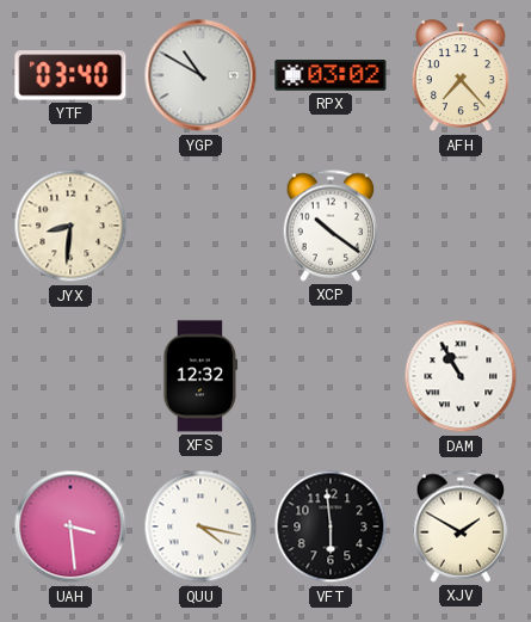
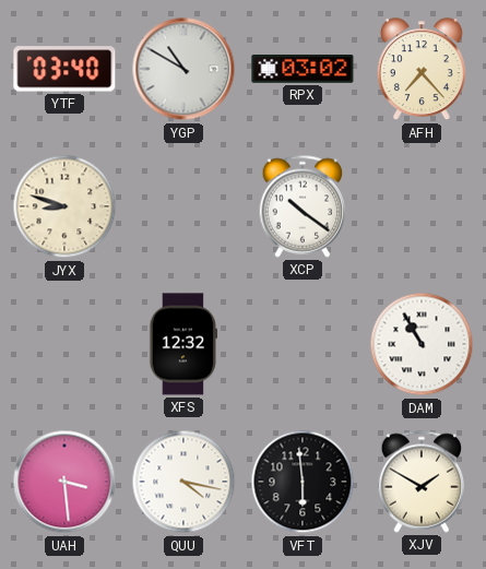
JYX: 8:31 -> 8:48
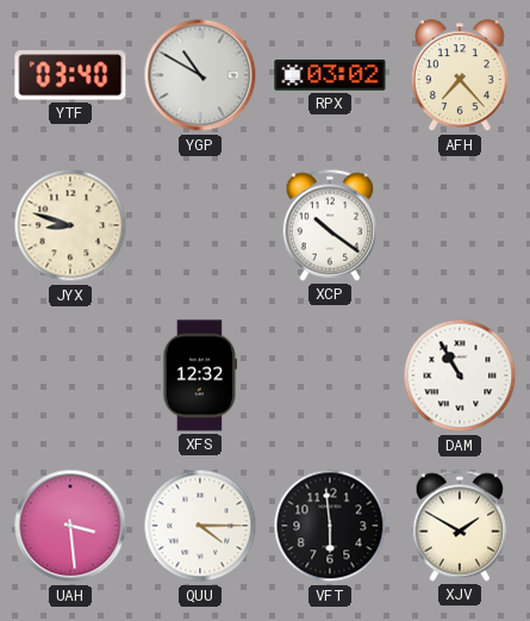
QUU: 4:17 -> 4:15
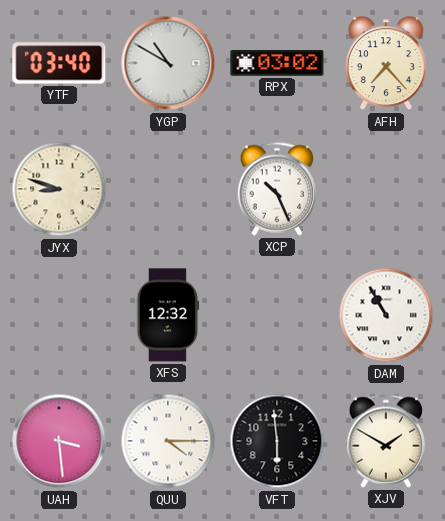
XCP: 10:21 -> 10:26
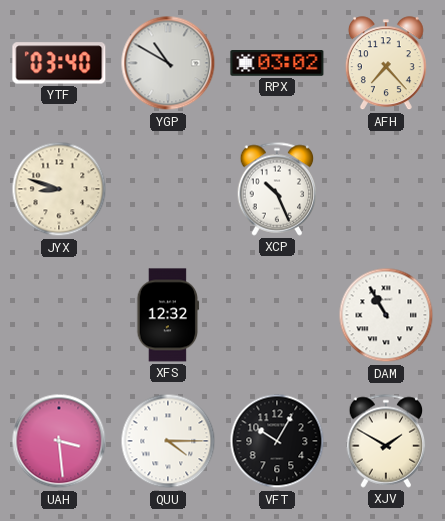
VFT: 5:59 -> 10:05
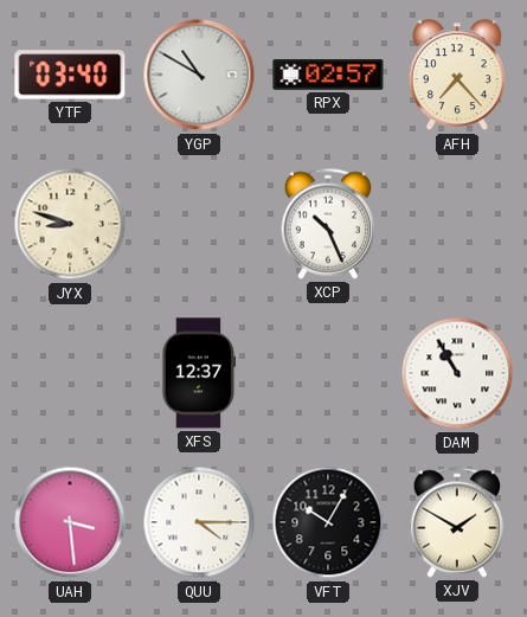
RPX: 03:02 -> 02:57
XFS: 12:32 -> 12:37
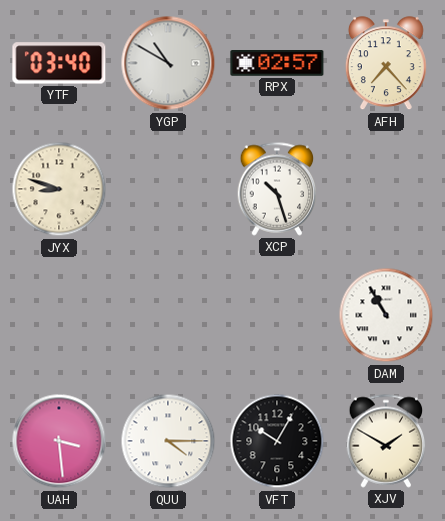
XCP: 10:26 -> 10:27
XFS: 12:37 -> none
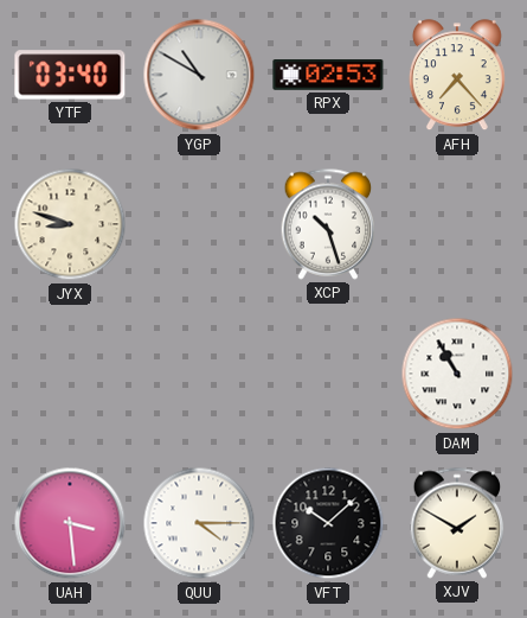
RPX: 02:57 -> 02:53
VFT: 10:05 -> 10:08
